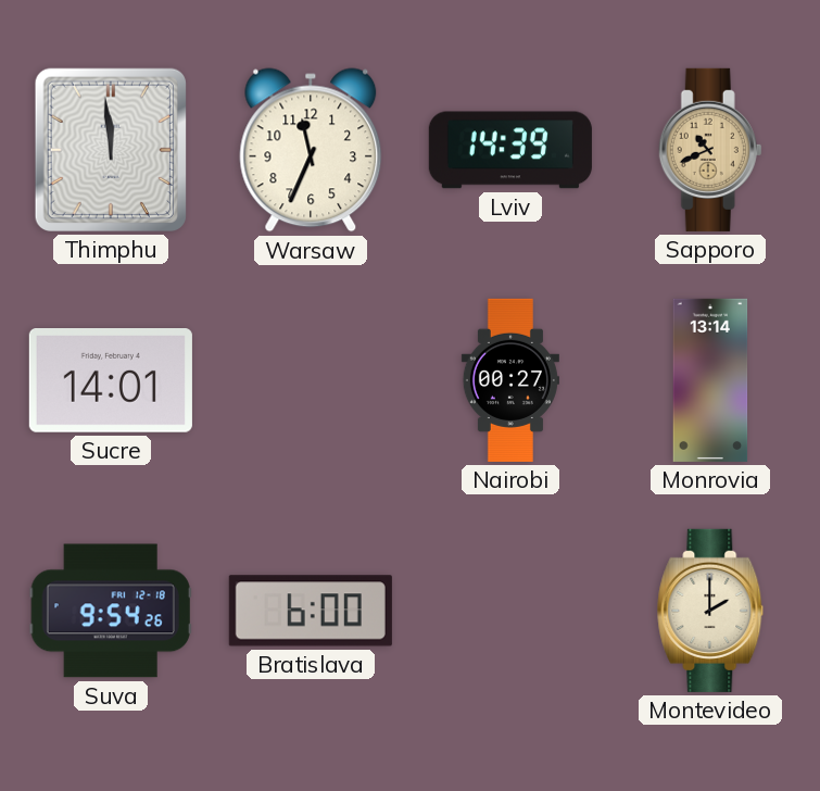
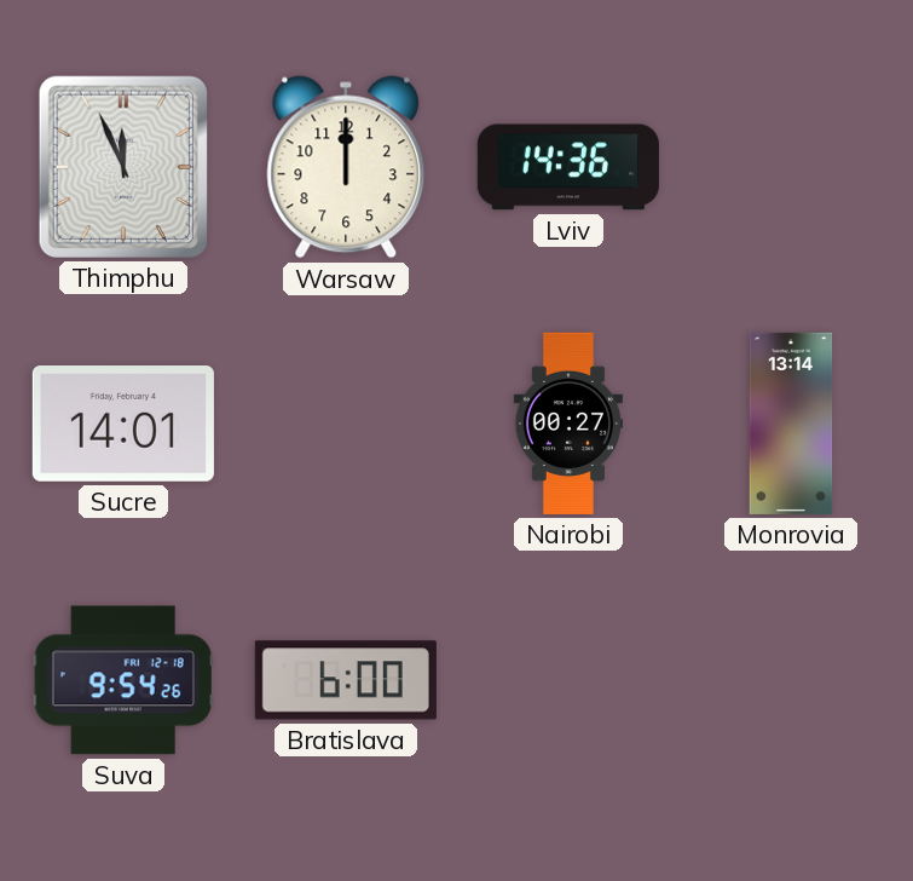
Thimphu: 11:59 -> 11:56
Warsaw: 11:34 -> 12:00
Lviv: 14:39 -> 14:36
Sapporo: 10:41 -> none
Montevideo: 2:00 -> none
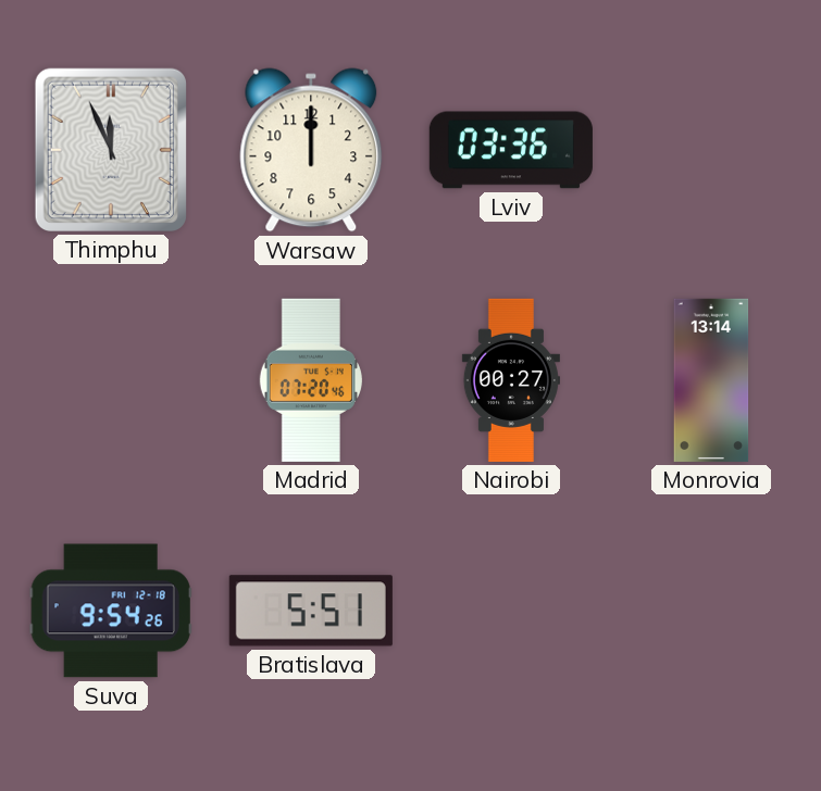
Lviv: 14:36 -> 03:36
Sucre: 14:01 -> none
Madrid: none -> 07:20
Bratislava: 6:00 -> 5:51
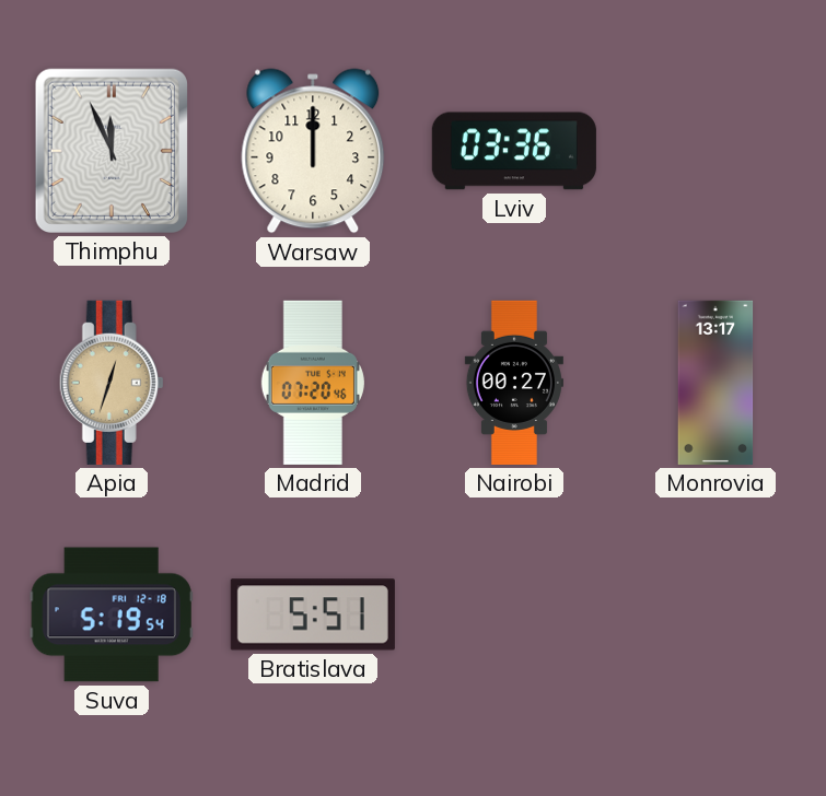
Apia: none -> 12:33
Monrovia: 13:14 -> 13:17
Suva: 9:54 -> 5:19
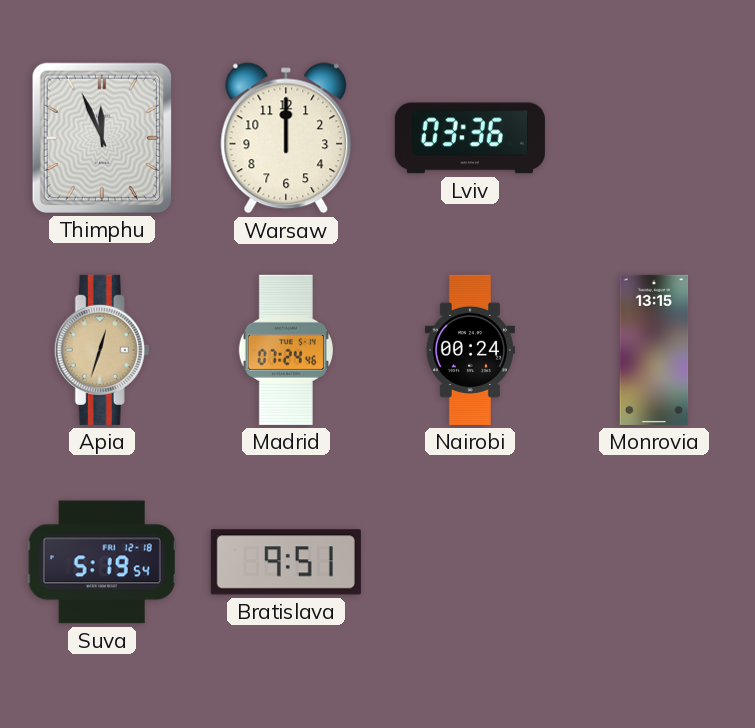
Madrid: 07:20 -> 07:24
Nairobi: 00:27 -> 00:24
Monrovia: 13:17 -> 13:15
Bratislava: 5:51 -> 9:51
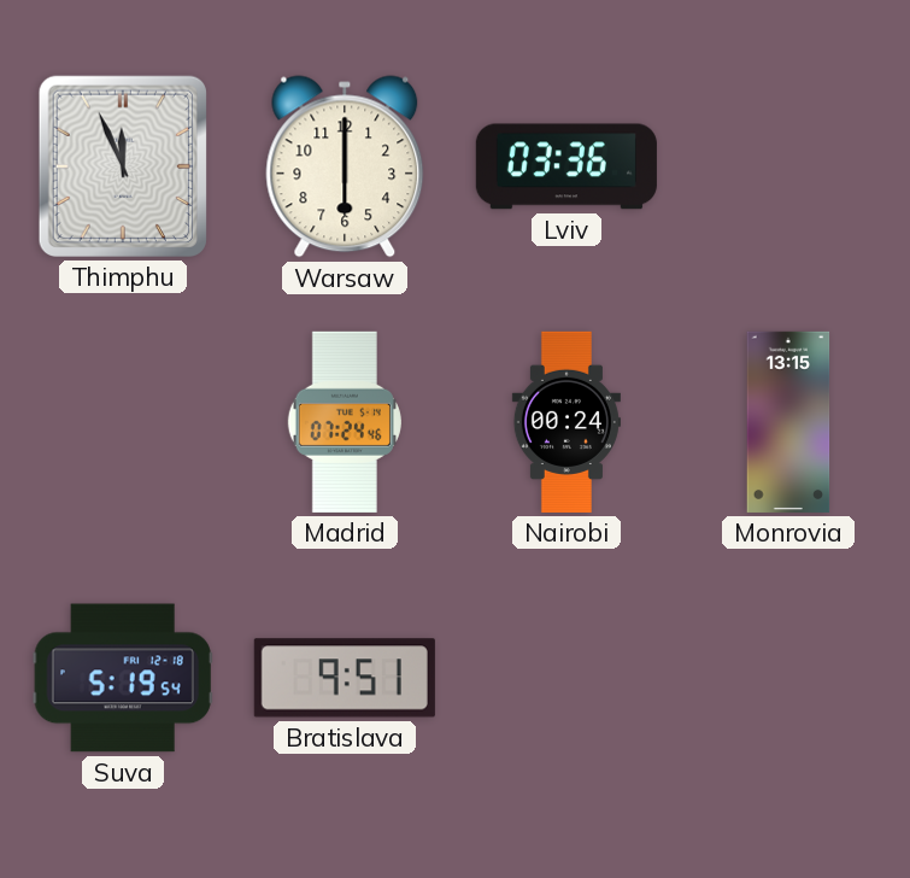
Warsaw: 12:00 -> 6:00
Apia: 12:33 -> none
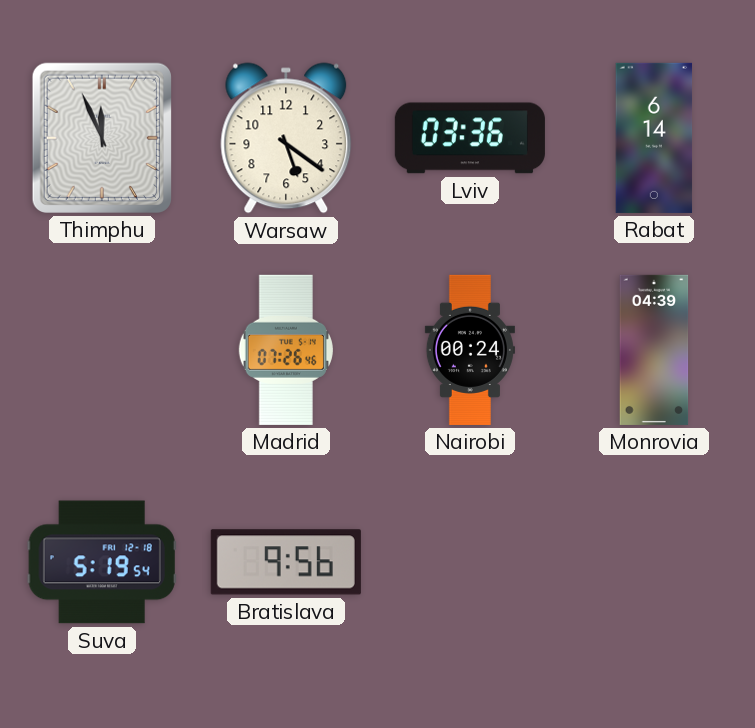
Warsaw: 6:00 -> 5:21
Rabat: none -> 6:14
Madrid: 07:24 -> 07:26
Monrovia: 13:15 -> 04:39
Bratislava: 9:51 -> 9:56
